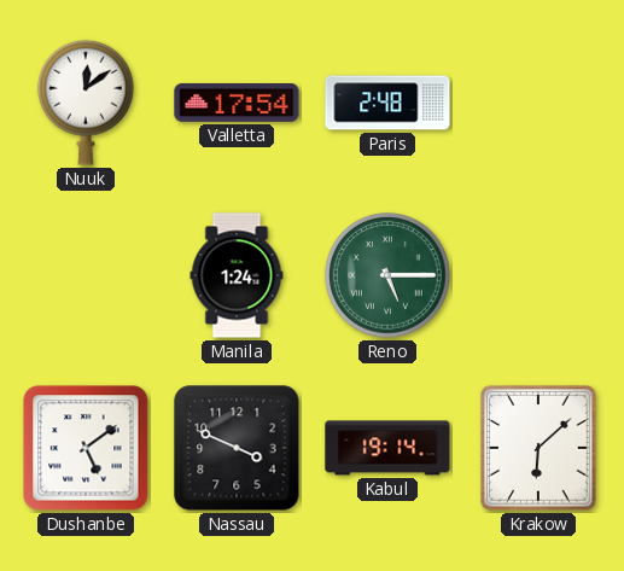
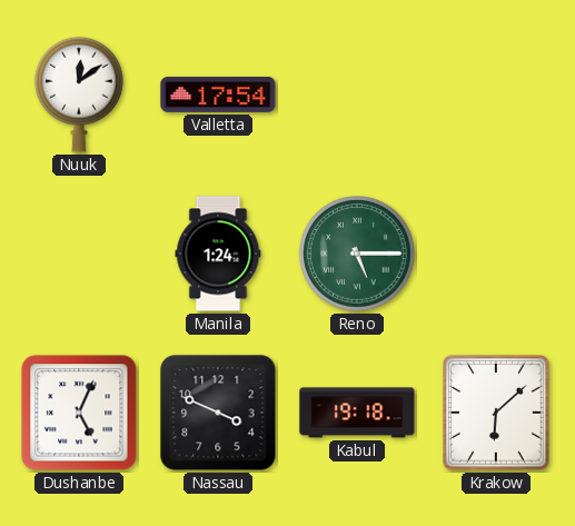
Paris: 2:48 -> none
Dushanbe: 5:09 -> 5:04
Kabul: 19:14 -> 19:18
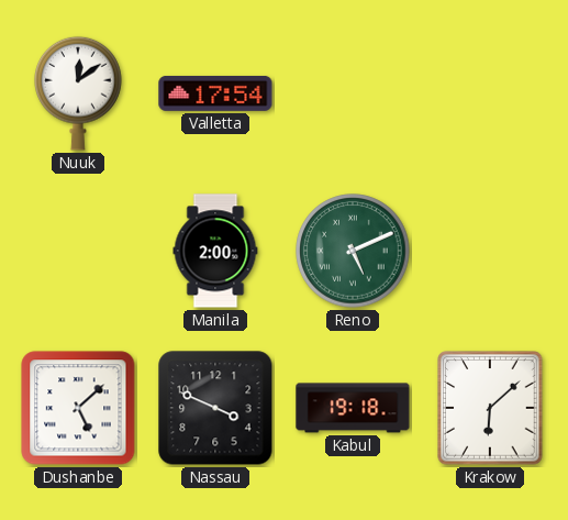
Manila: 1:24 -> 2:00
Reno: 5:15 -> 5:11
Dushanbe: 5:04 -> 5:08
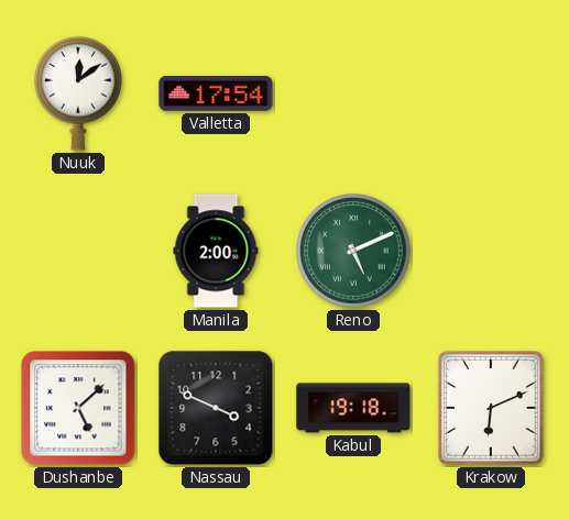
Krakow: 6:08 -> 6:11
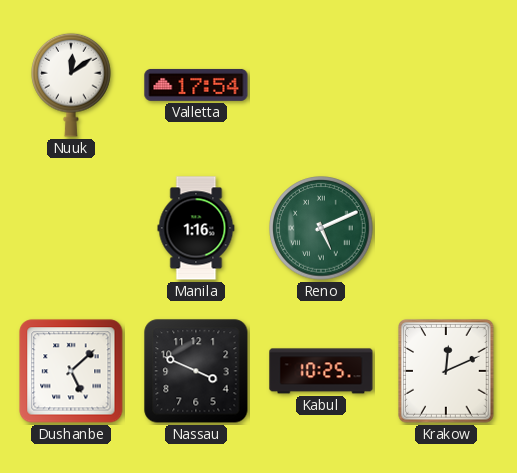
Manila: 2:00 -> 1:16
Kabul: 19:18 -> 10:25
Krakow: 6:11 -> 12:11
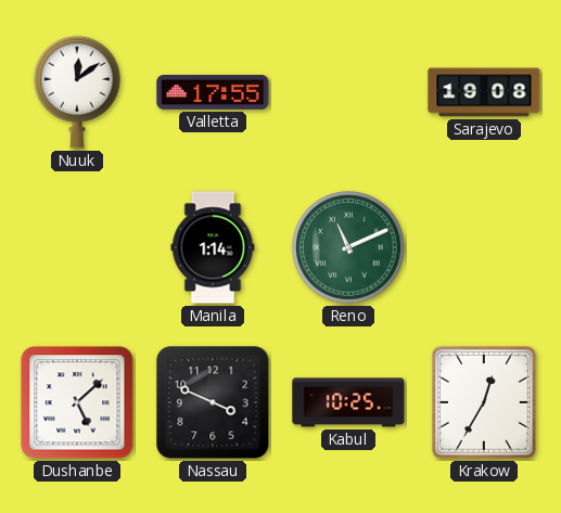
Valletta: 17:54 -> 17:55
Sarajevo: none -> 19:08
Manila: 1:16 -> 1:14
Reno: 5:11 -> 11:11
Krakow: 12:11 -> 12:35
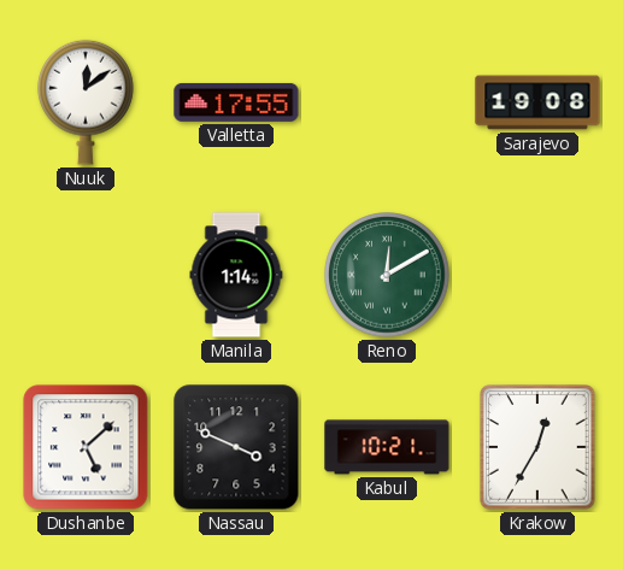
Reno: 11:11 -> 12:10
Kabul: 10:25 -> 10:21
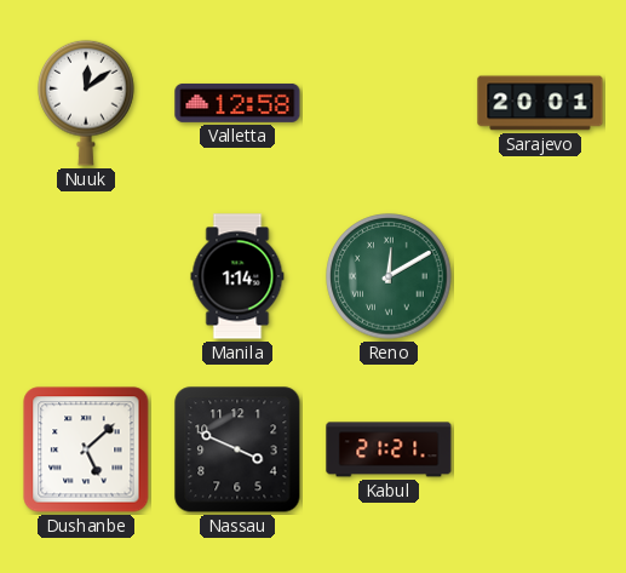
Valletta: 17:55 -> 12:58
Sarajevo: 19:08 -> 20:01
Kabul: 10:21 -> 21:21
Krakow: 12:35 -> none
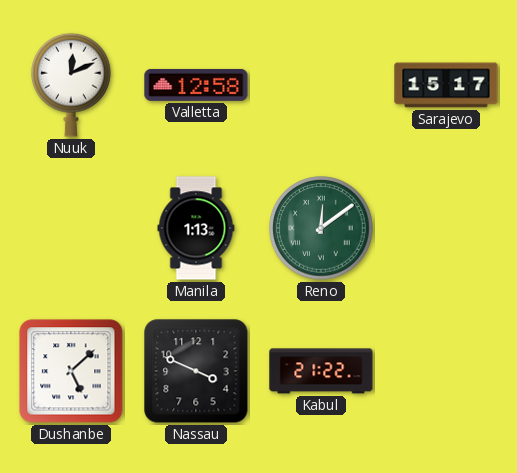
Nuuk: 12:09 -> 12:11
Sarajevo: 20:01 -> 15:17
Manila: 1:14 -> 1:13
Reno: 12:10 -> 12:09
Kabul: 21:21 -> 21:22
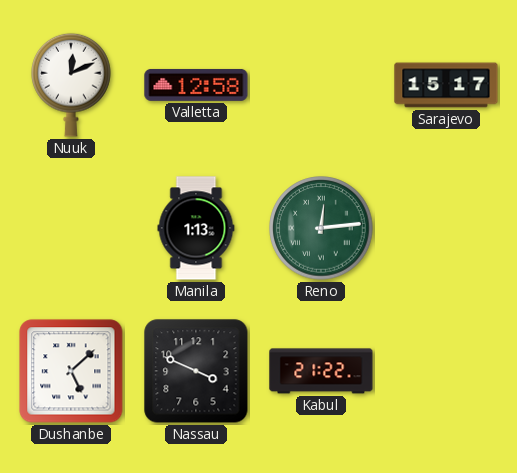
Reno: 12:09 -> 12:14
